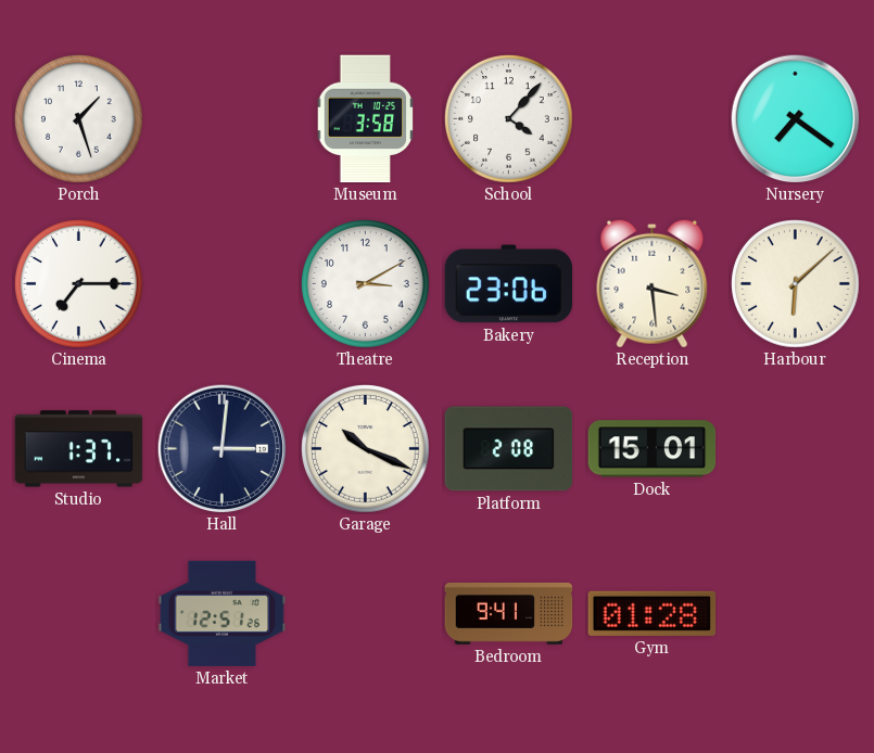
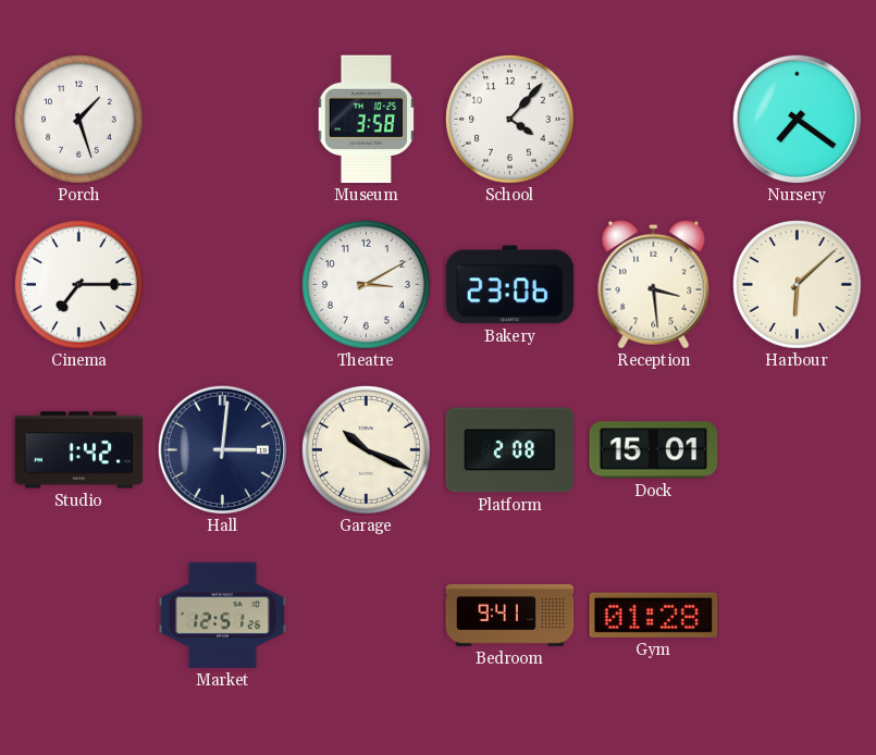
Studio: 1:37 -> 1:42
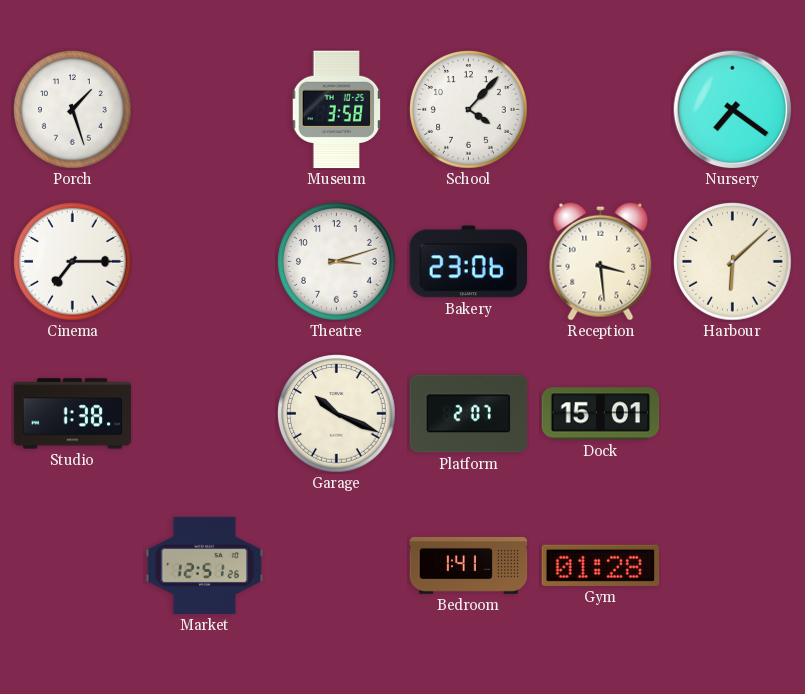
Theatre: 3:10 -> 3:12
Studio: 1:42 -> 1:38
Hall: 3:01 -> none
Platform: 2:08 -> 2:07
Bedroom: 9:41 -> 1:41
